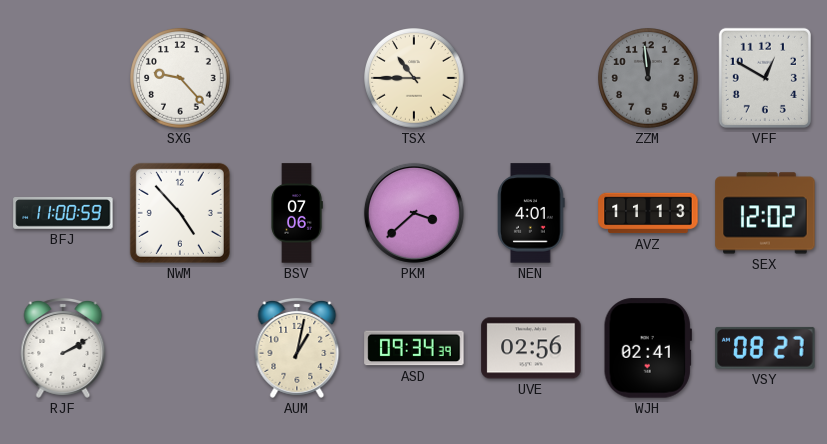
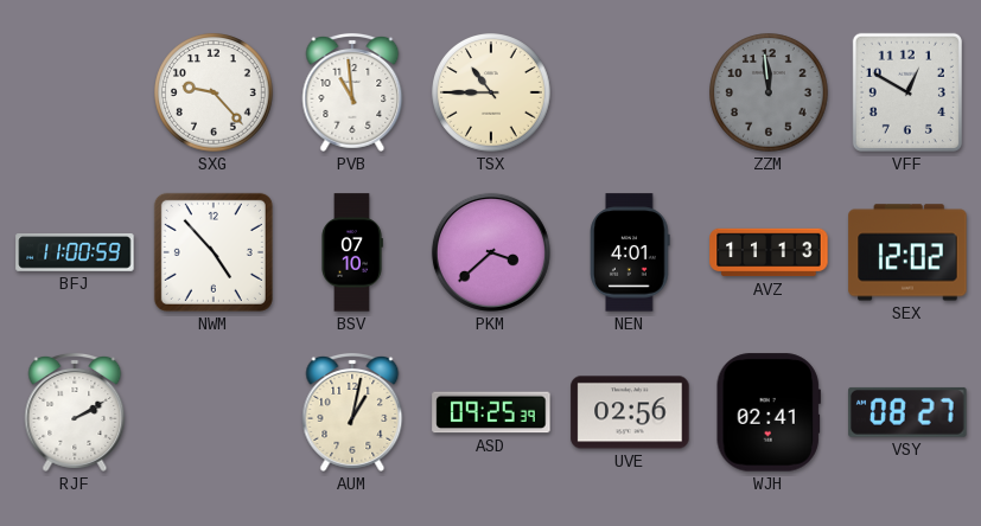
PVB: none -> 10:59
BSV: 07:06 -> 07:10
ASD: 09:34 -> 09:25
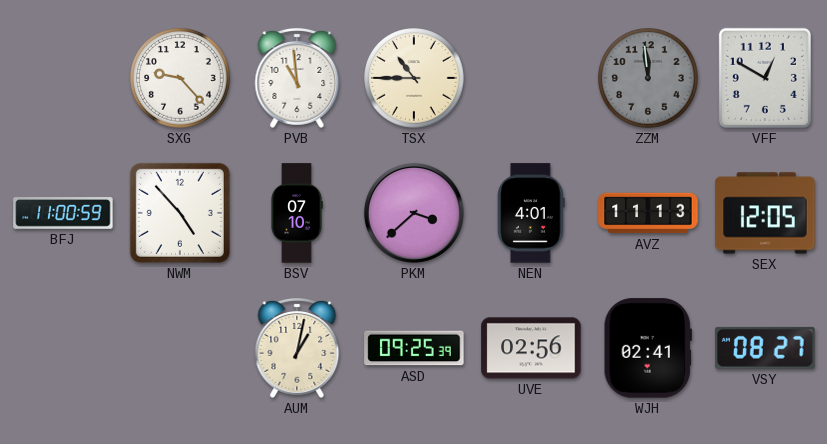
SEX: 12:02 -> 12:05
RJF: 2:10 -> none
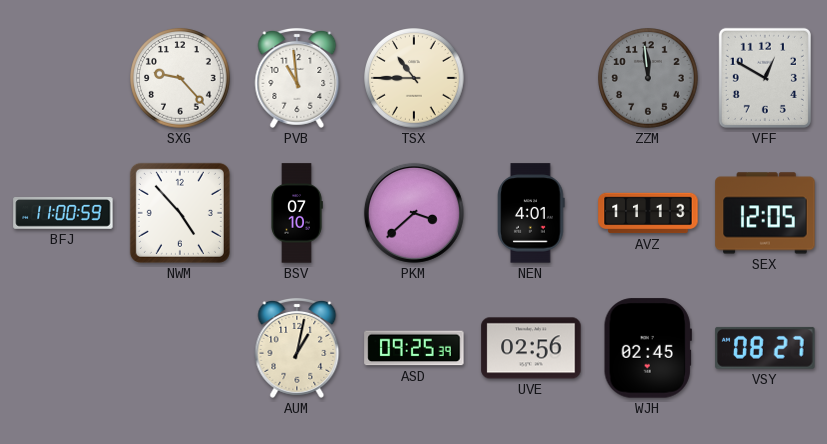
WJH: 02:41 -> 02:45
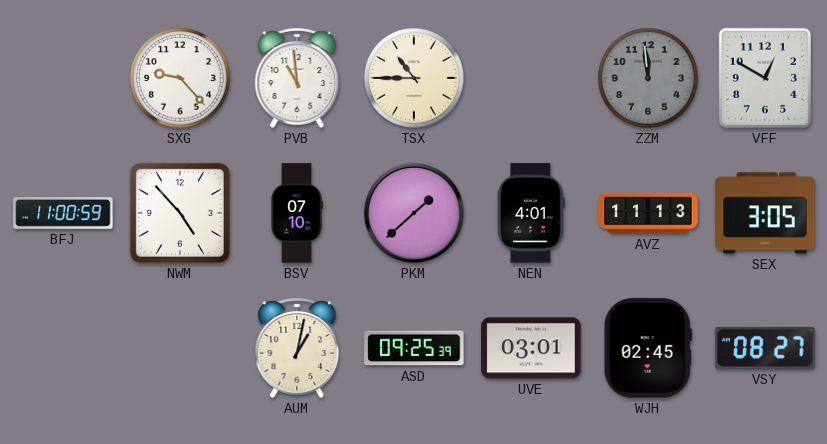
PKM: 3:38 -> 1:38
SEX: 12:05 -> 3:05
UVE: 02:56 -> 03:01
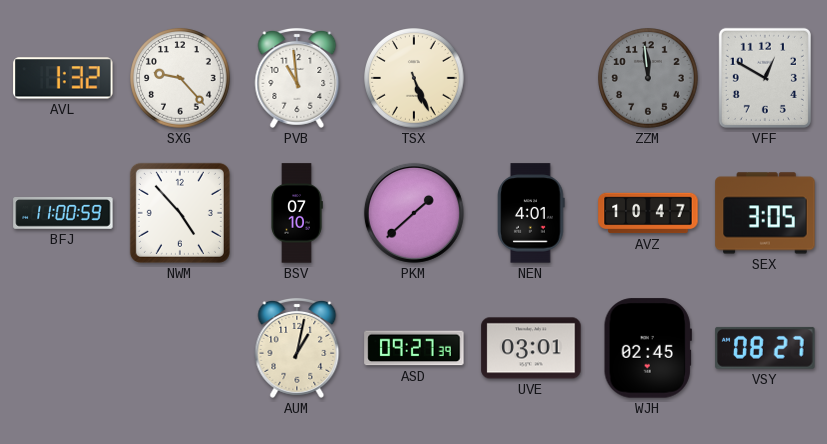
AVL: none -> 1:32
TSX: 10:45 -> 5:26
AVZ: 11:13 -> 10:47
ASD: 09:25 -> 09:27
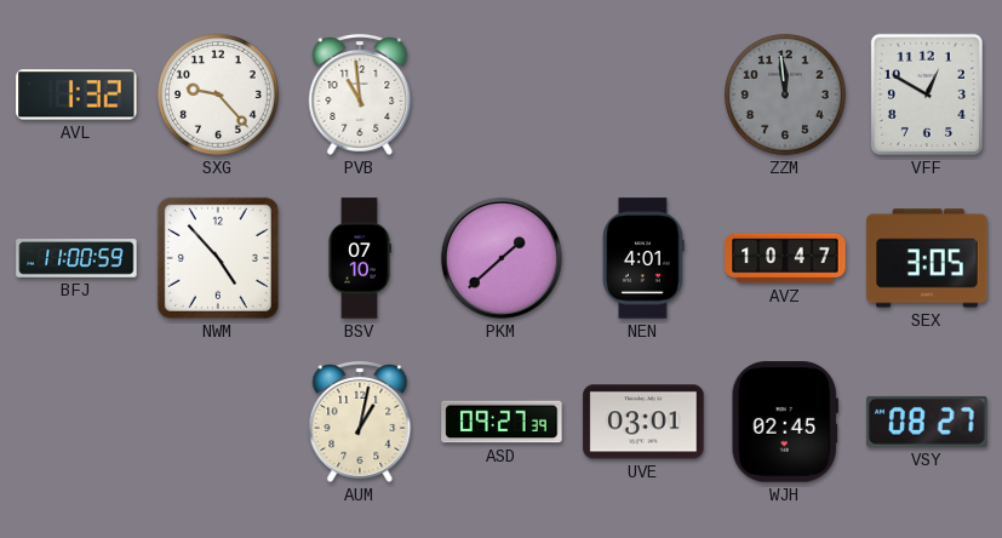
TSX: 5:26 -> none
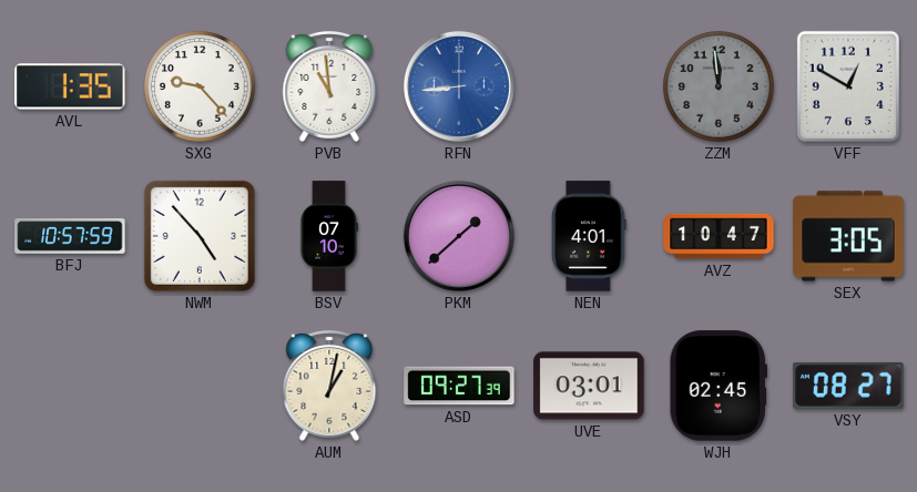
AVL: 1:32 -> 1:35
RFN: none -> 8:44
BFJ: 11:00 -> 10:57
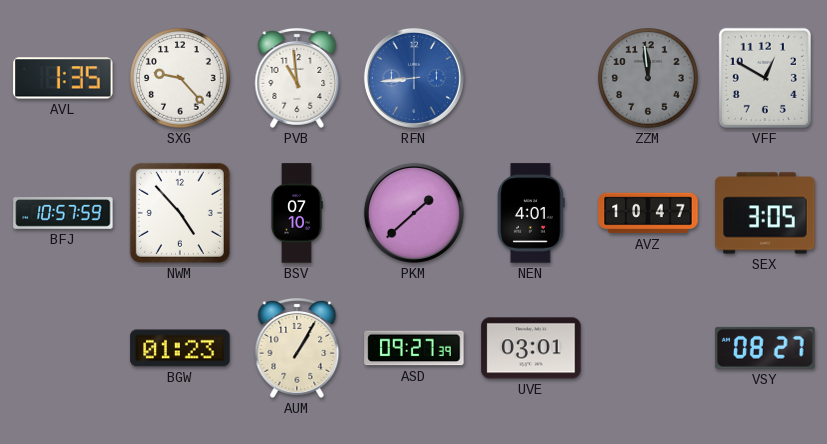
BGW: none -> 01:23
AUM: 1:02 -> 1:05
WJH: 02:45 -> none
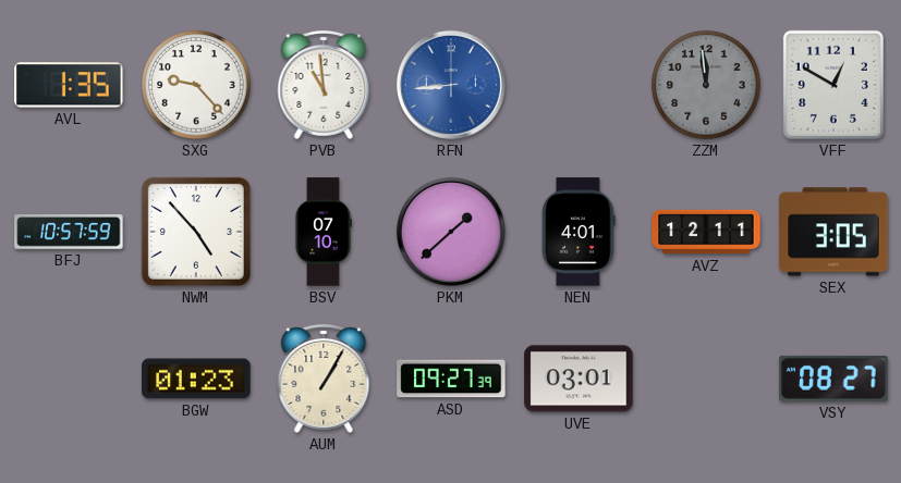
AVZ: 10:47 -> 12:11
